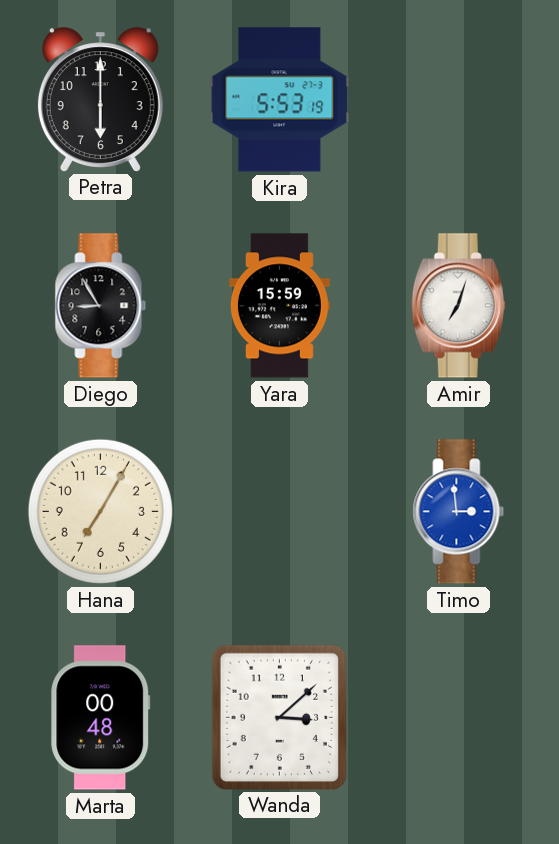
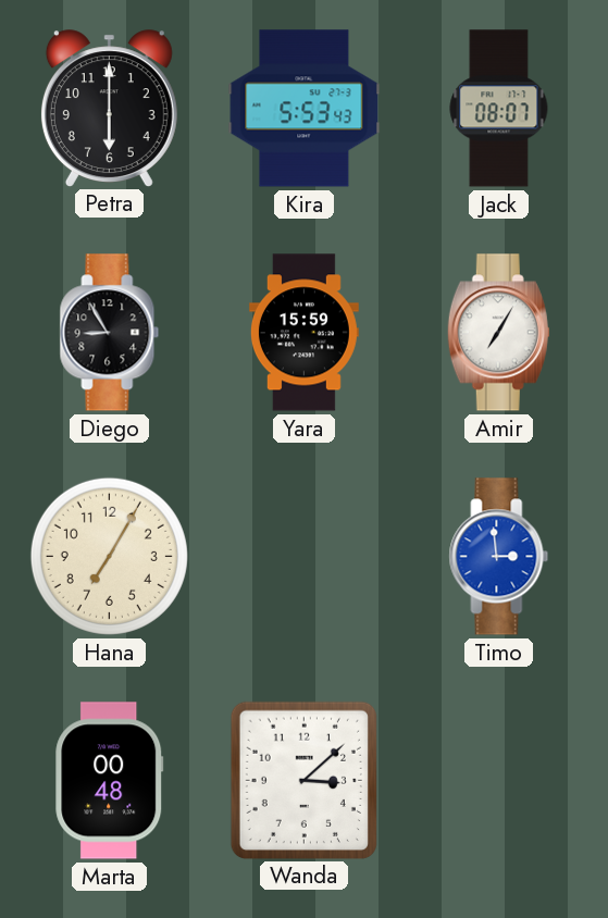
Kira: 5:53:19 -> 5:53:43
Jack: none -> 08:07
Amir: 7:03 -> 7:05
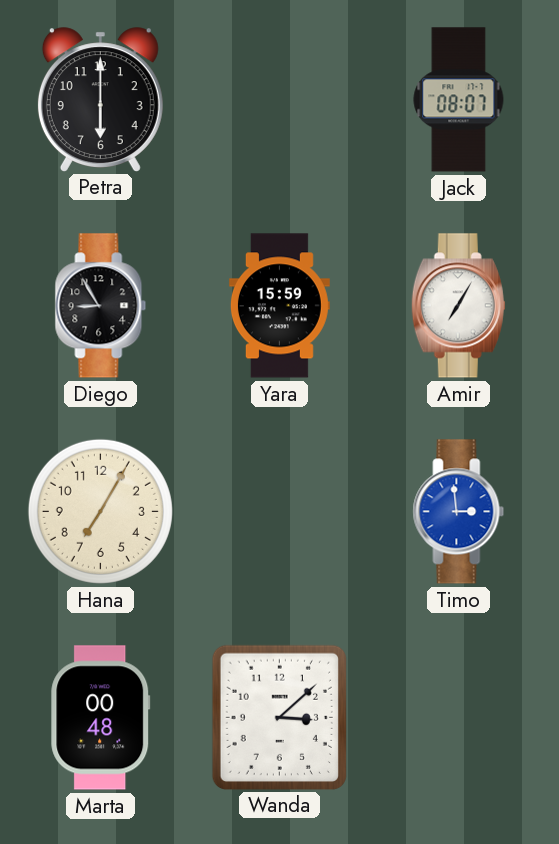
Kira: 5:53 -> none
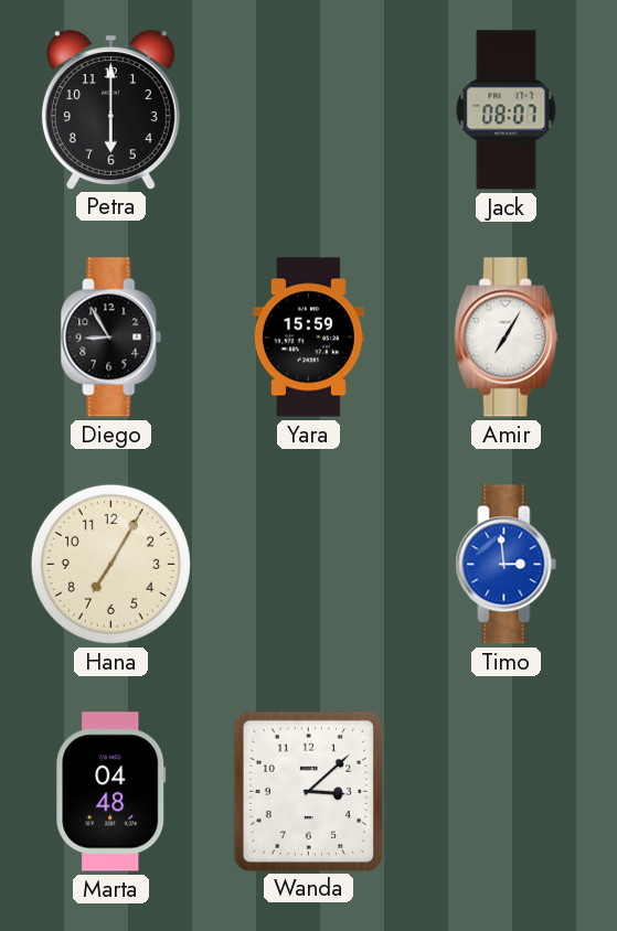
Marta: 00:48 -> 04:48
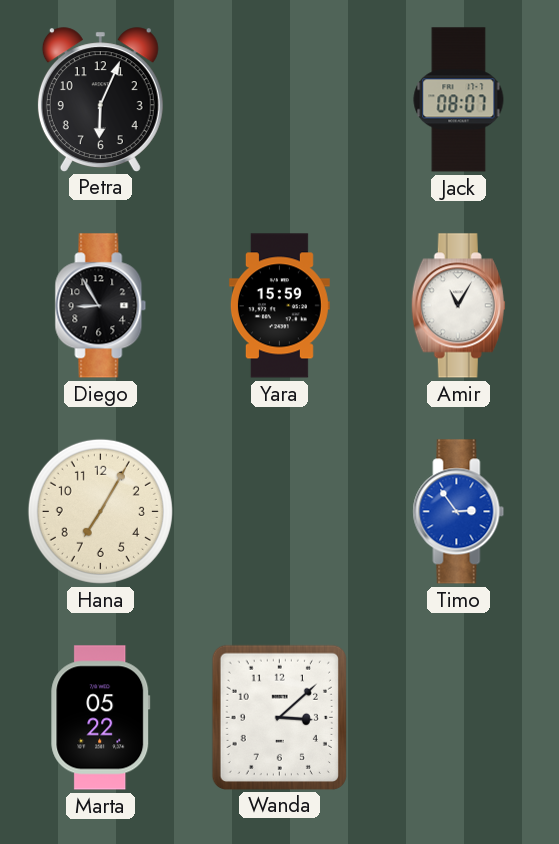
Petra: 6:00 -> 6:04
Amir: 7:05 -> 11:05
Timo: 2:59 -> 2:54
Marta: 04:48 -> 05:22
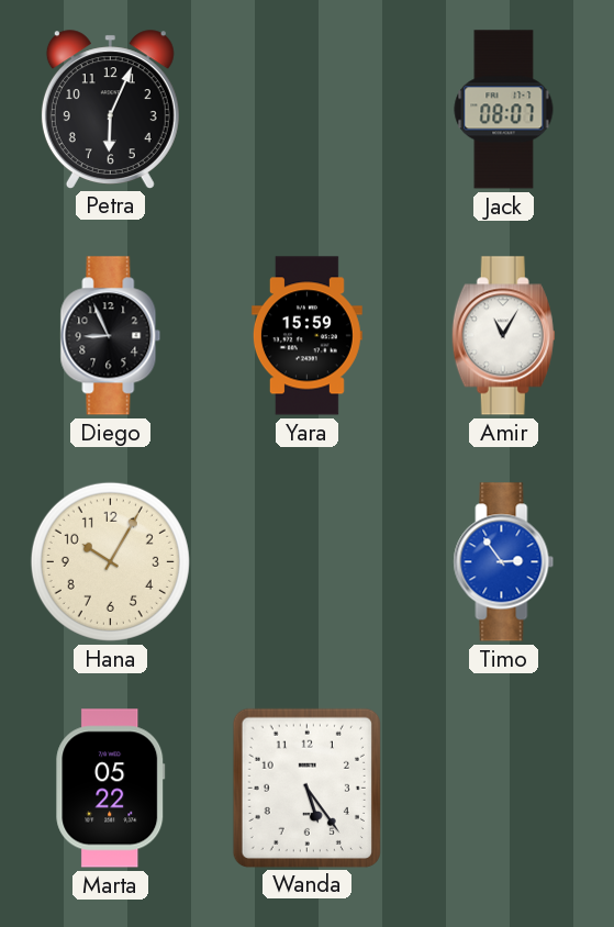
Diego: 8:55 -> 8:56
Hana: 7:05 -> 10:05
Wanda: 3:08 -> 5:24
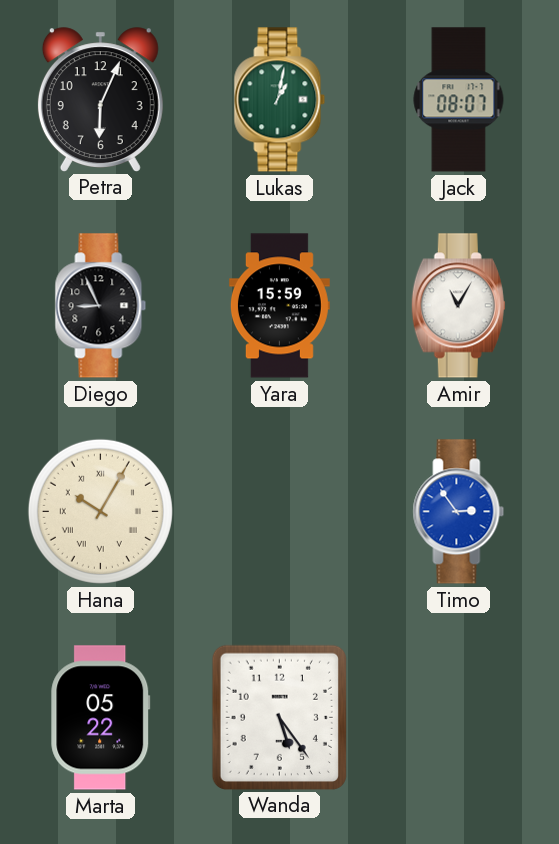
Lukas: none -> 1:02
Hana numerals: Arabic -> Roman
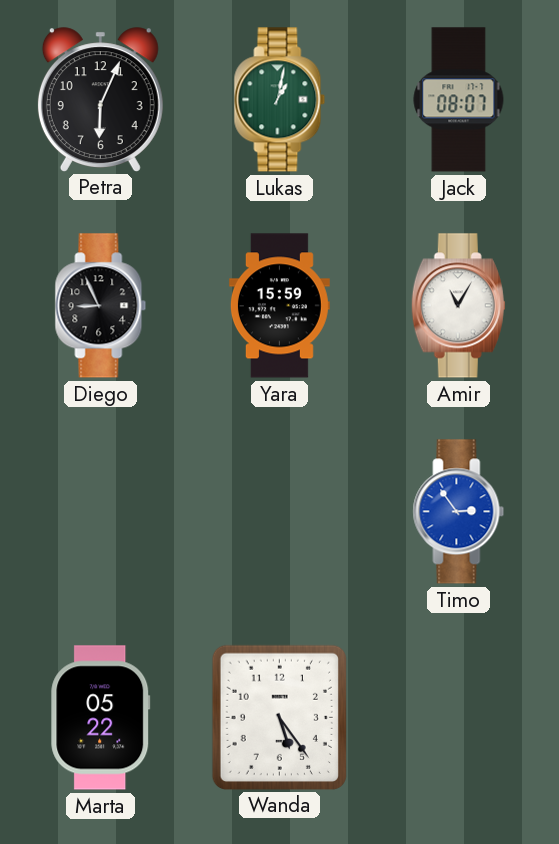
Hana: 10:05 -> none
